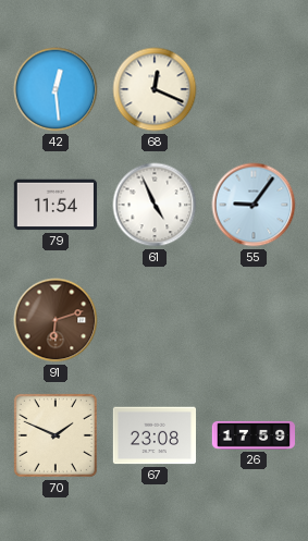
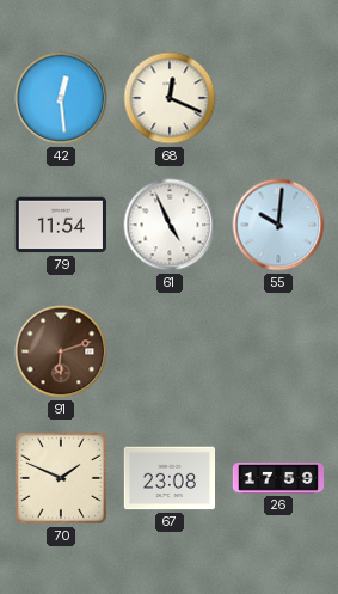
55: 9:06 -> 10:01
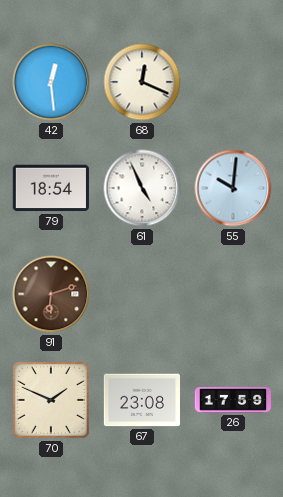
79: 11:54 -> 18:54
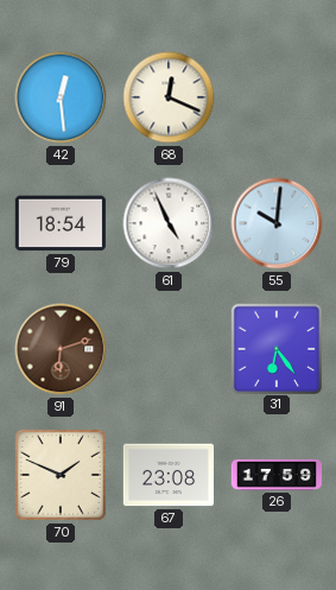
31: none -> 6:24
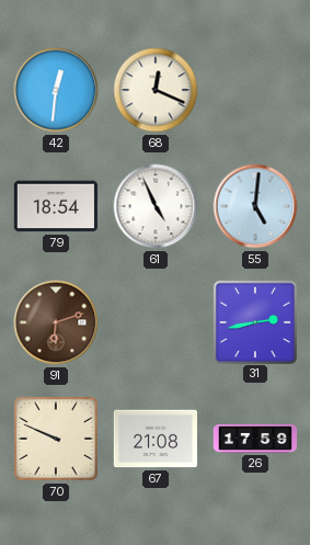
42: 12:29 -> 12:31
55: 10:01 -> 5:01
31: 6:24 -> 2:43
70: 1:49 -> 9:49
67: 23:08 -> 21:08
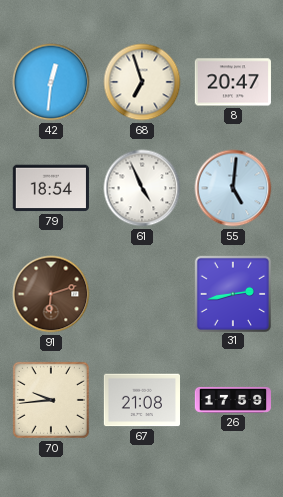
68: 12:19 -> 6:57
8: none -> 20:47
70: 9:49 -> 9:44
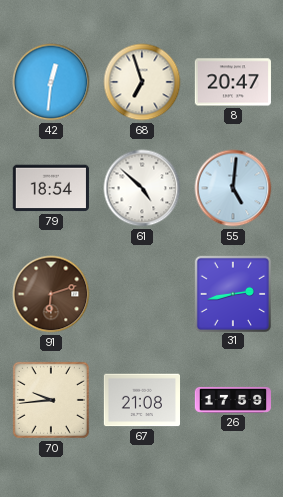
61: 4:56 -> 4:52
